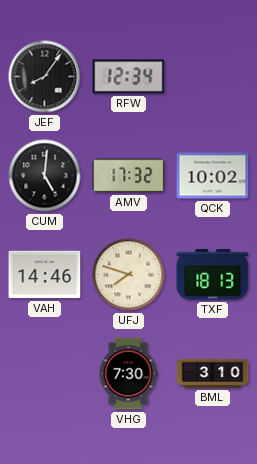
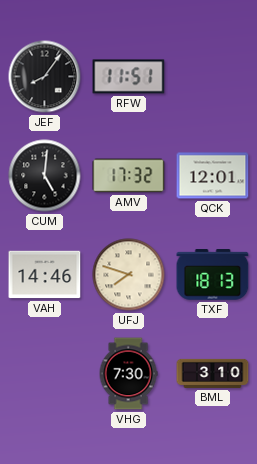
RFW: 12:34 -> 11:51
QCK: 10:02 -> 12:01
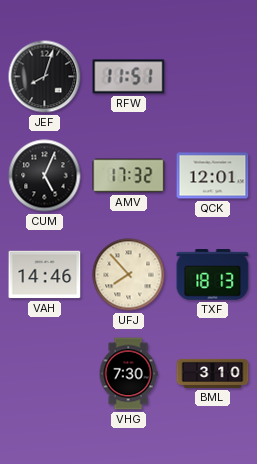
JEF: 8:06 -> 8:03
CUM: 5:01 -> 5:04
UFJ: 7:48 -> 7:53
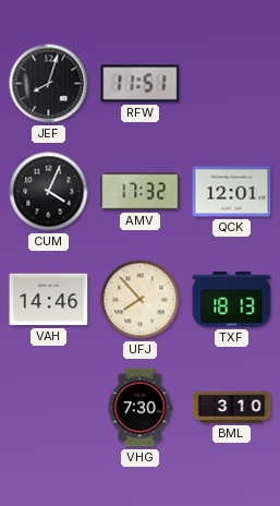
CUM: 5:04 -> 4:04
